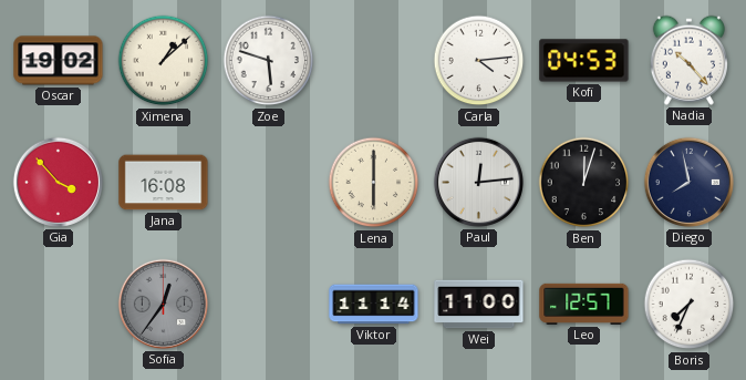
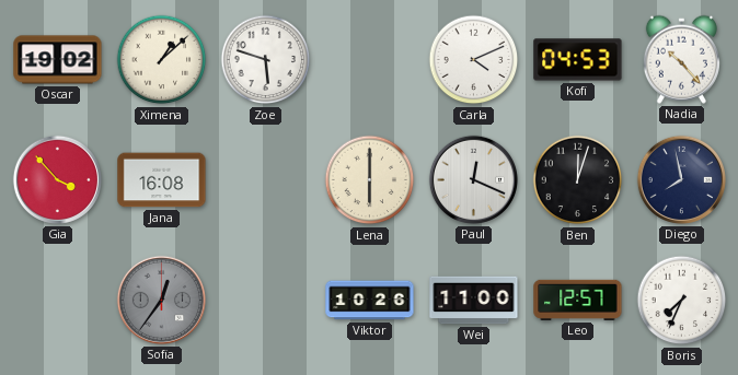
Carla: 4:14 -> 4:11
Paul: 12:14 -> 12:19
Viktor: 11:14 -> 10:26
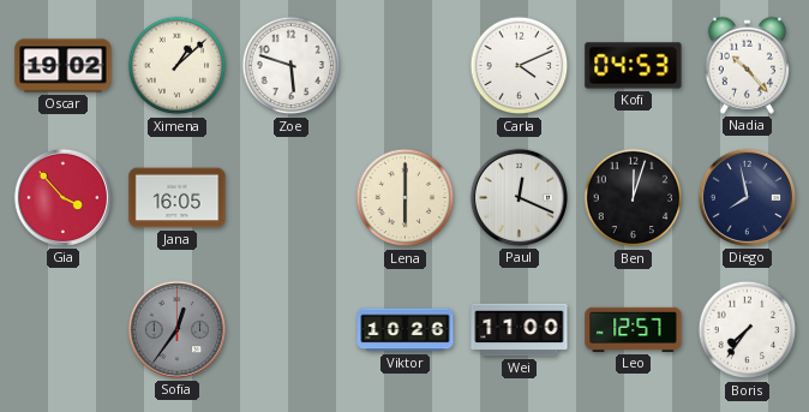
Jana: 16:08 -> 16:05
Boris: 7:34 -> 7:36
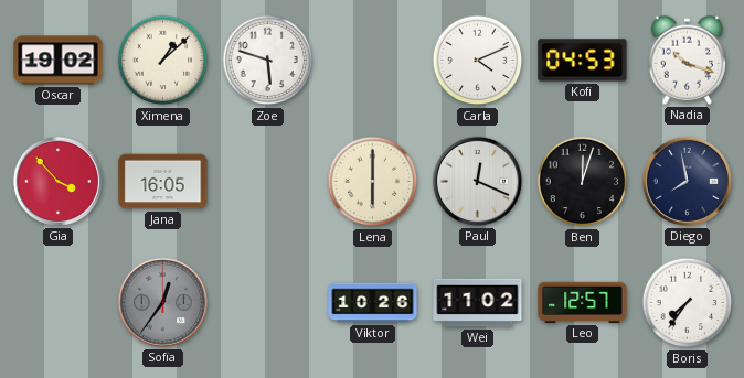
Nadia: 10:23 -> 10:18
Wei: 11:00 -> 11:02
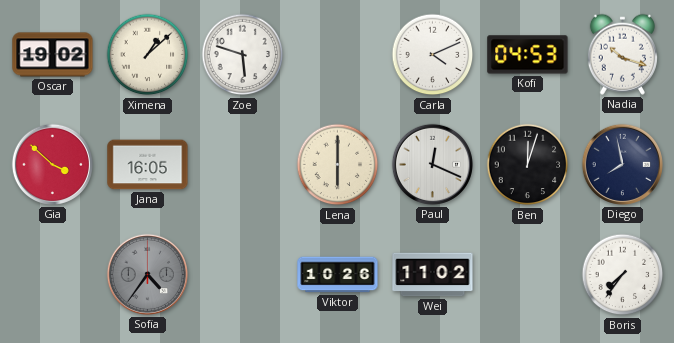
Gia: 3:53 -> 3:52
Sofia: 12:36 -> 4:36
Leo: 12:57 -> none
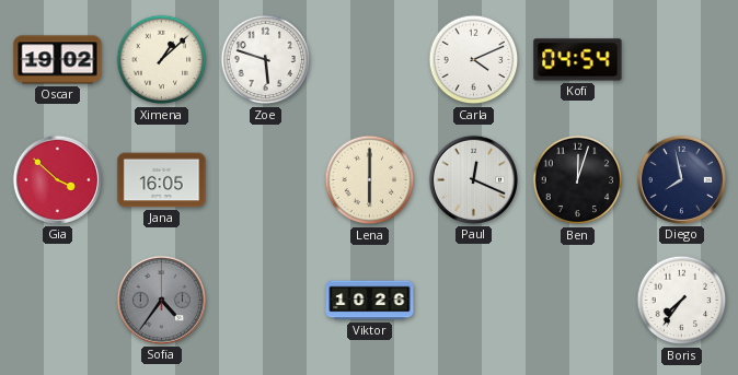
Kofi: 04:53 -> 04:54
Nadia: 10:18 -> none
Wei: 11:02 -> none
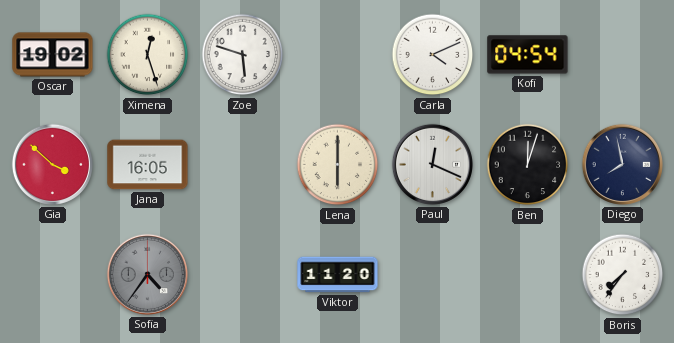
Ximena: 1:08 -> 12:27
Viktor: 10:26 -> 11:20
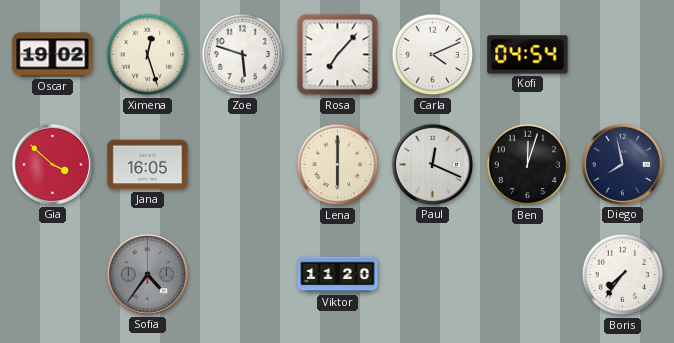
Rosa: none -> 7:07
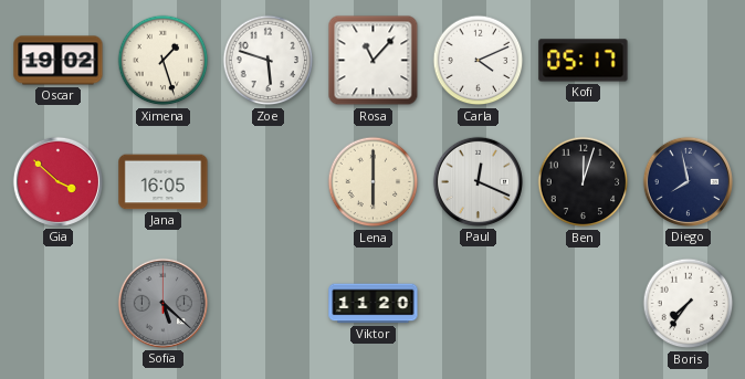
Ximena: 12:27 -> 1:27
Rosa: 7:07 -> 11:07
Kofi: 04:54 -> 05:17
Sofia: 4:36 -> 5:22
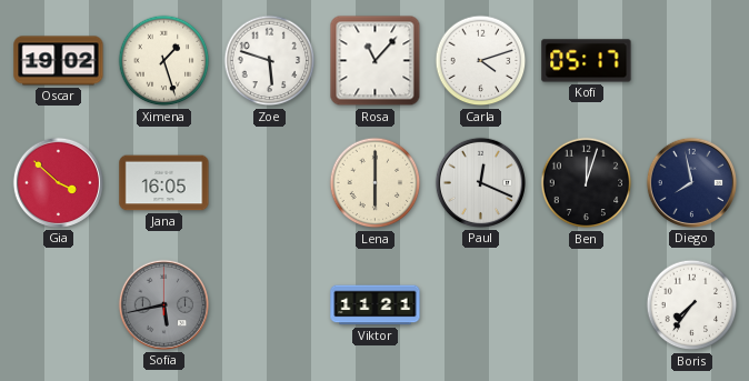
Carla: 4:11 -> 4:12
Sofia: 5:22 -> 5:43
Viktor: 11:20 -> 11:21
